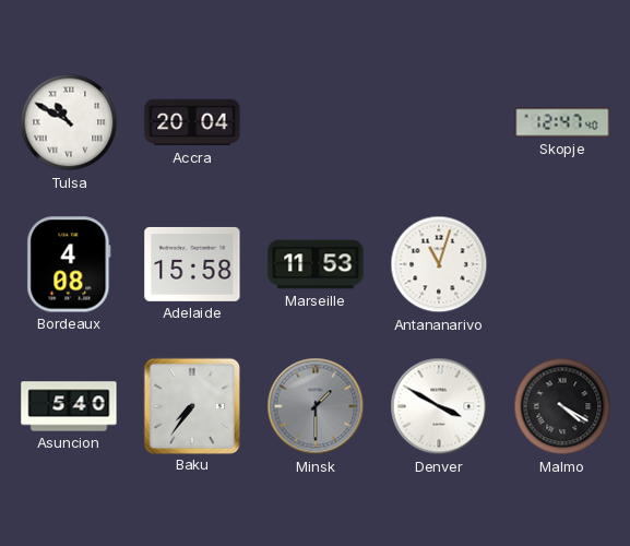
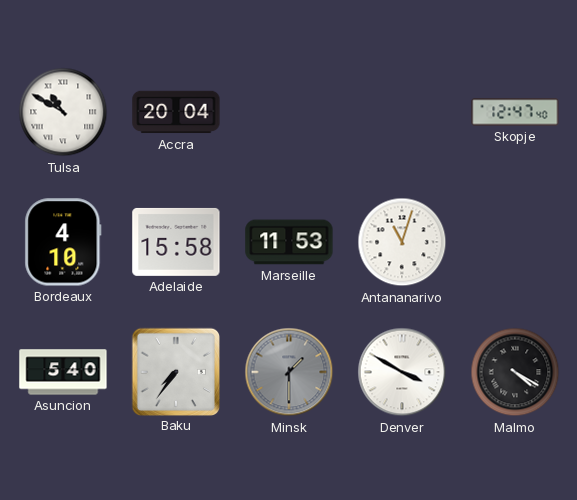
Bordeaux: 4:08 -> 4:10
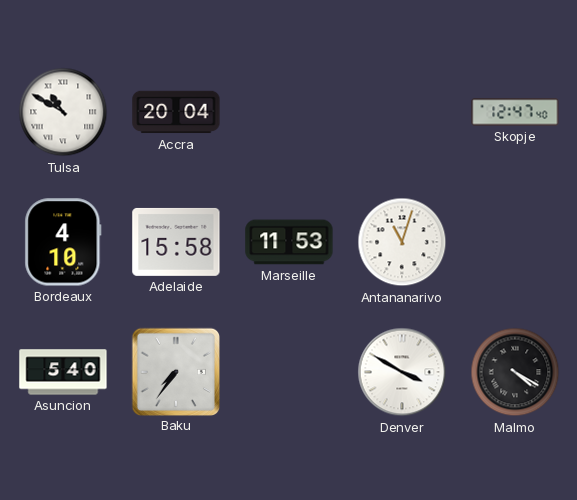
Minsk: 1:30 -> none
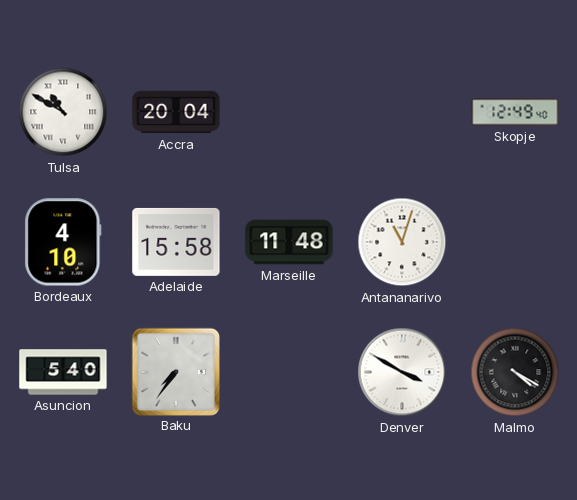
Skopje: 12:47 -> 12:49
Marseille: 11:53 -> 11:48
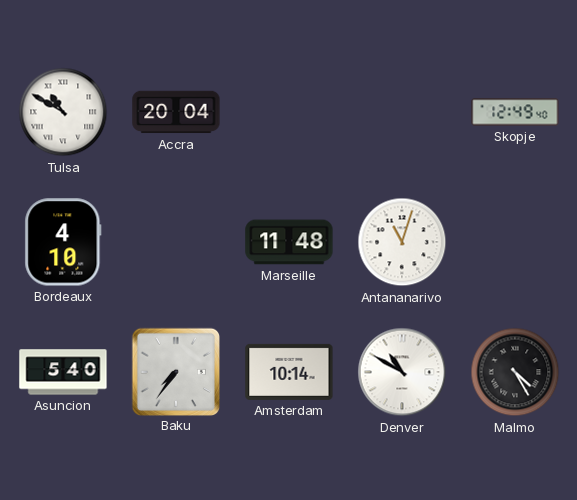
Adelaide: 15:58 -> none
Amsterdam: none -> 10:14
Denver: 3:50 -> 10:50
Malmo: 4:20 -> 4:25
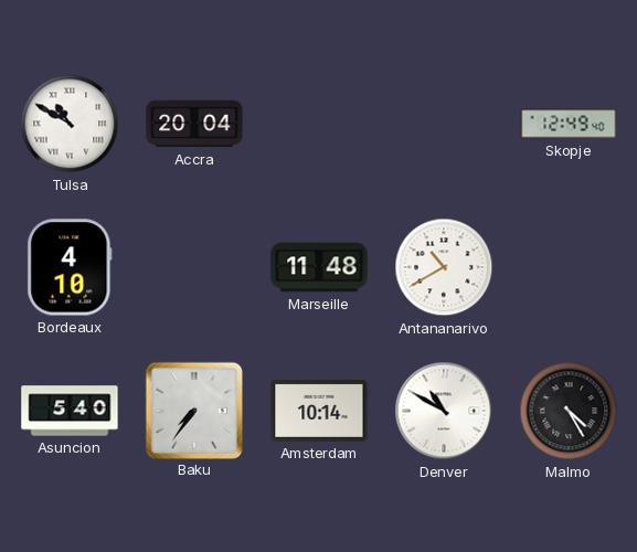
Antananarivo: 11:03 -> 10:40
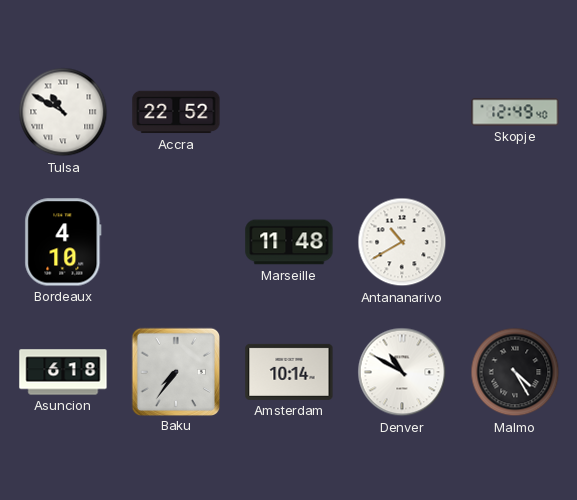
Accra: 20:04 -> 22:52
Asuncion: 5:40 -> 6:18
